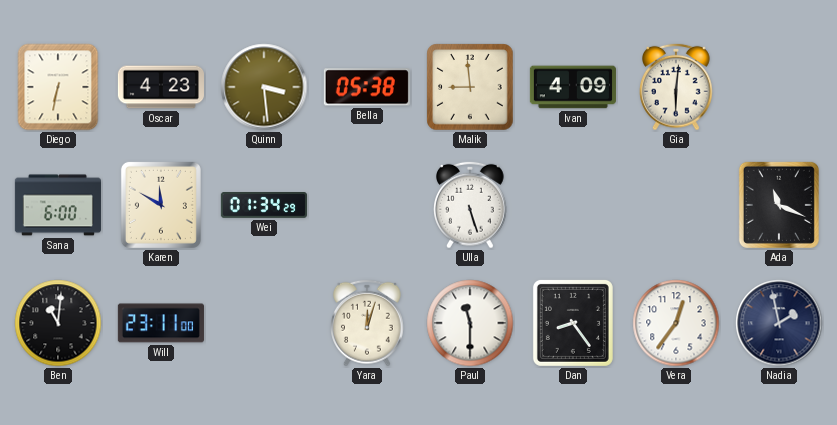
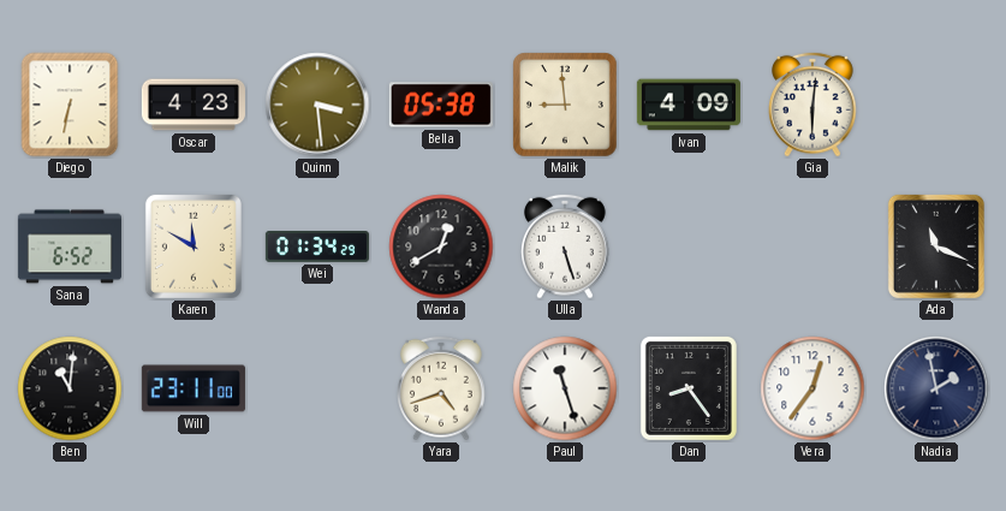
Sana: 6:00 -> 6:52
Wanda: none -> 12:40
Yara: 12:03 -> 4:42
Paul: 11:30 -> 11:27
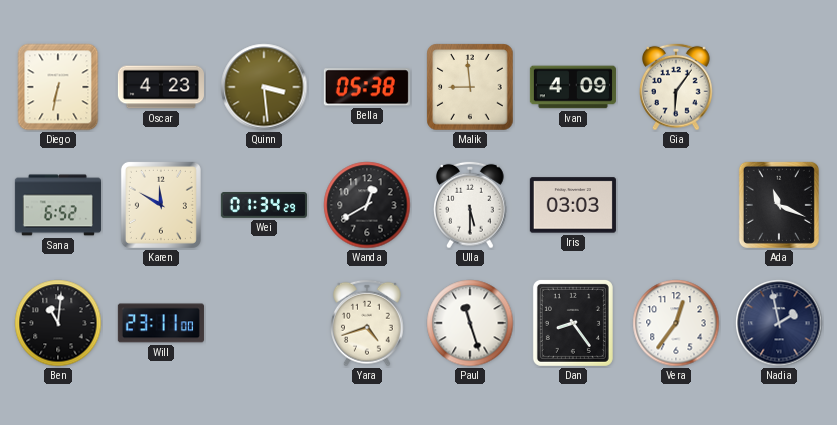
Gia: 6:01 -> 6:06
Ulla: 5:27 -> 5:30
Iris: none -> 03:03
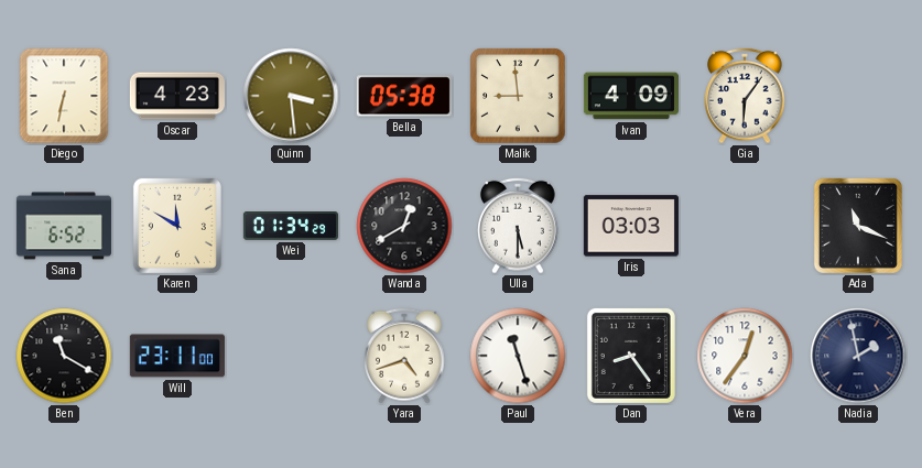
Ben: 11:01 -> 11:20
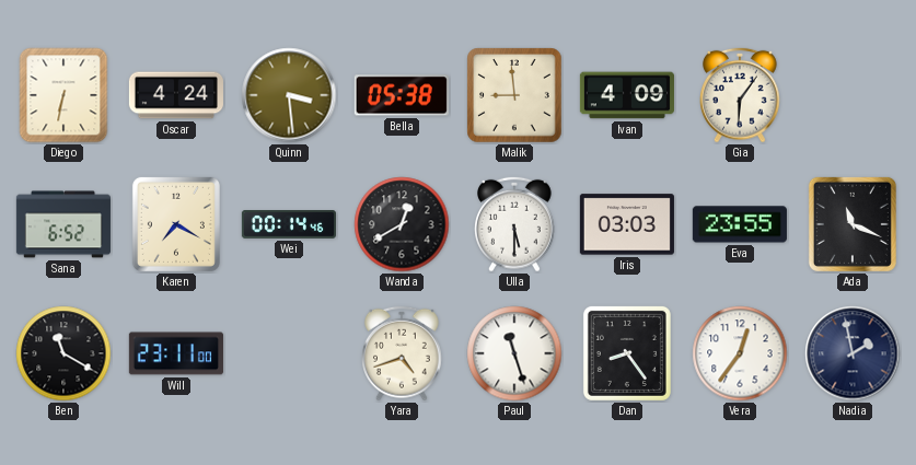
Oscar: 4:23 -> 4:24
Karen: 11:50 -> 7:20
Wei: 01:34 -> 00:14
Eva: none -> 23:55
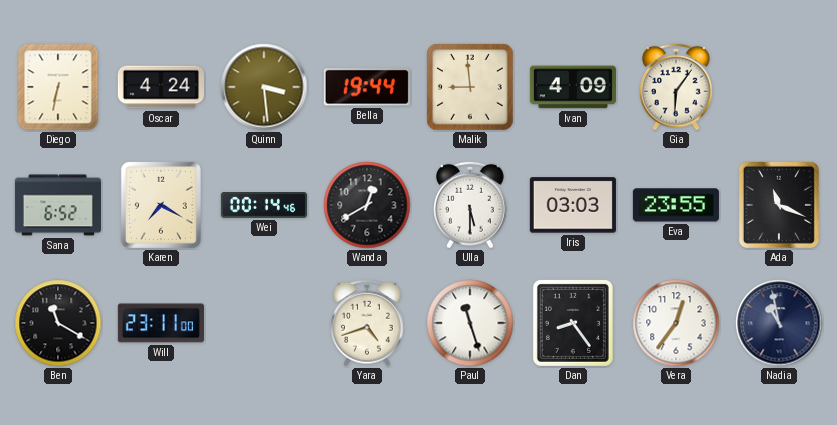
Bella: 05:38 -> 19:44
Nadia: 1:58 -> 10:58
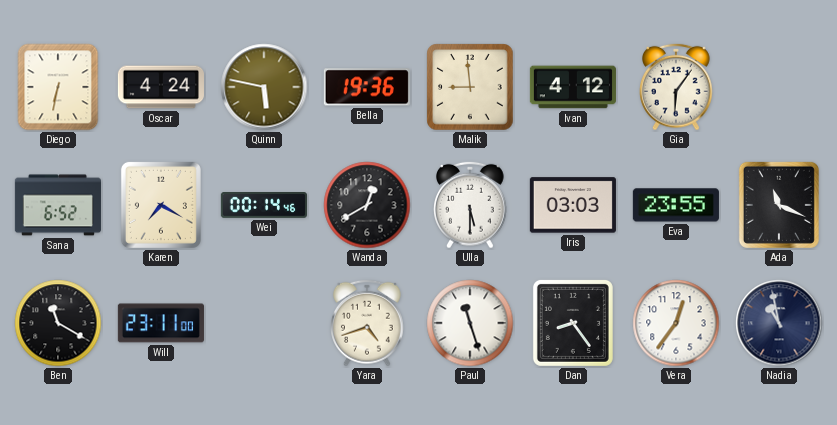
Quinn: 3:29 -> 5:47
Bella: 19:44 -> 19:36
Ivan: 4:09 -> 4:12
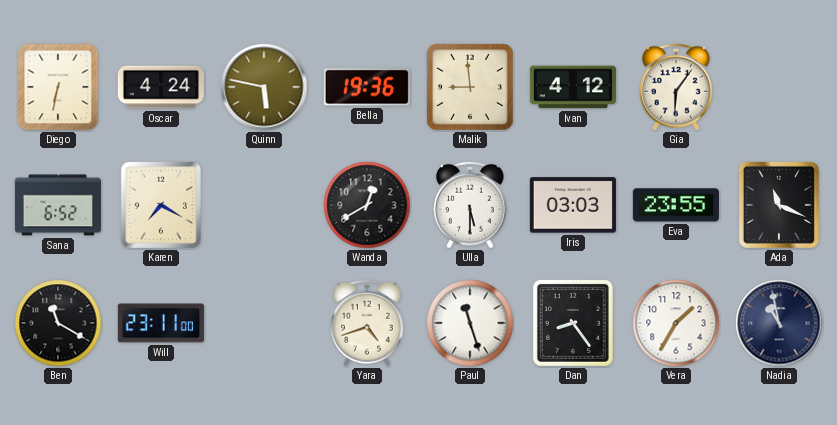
Wei: 00:14 -> none
Vera: 12:36 -> 1:35
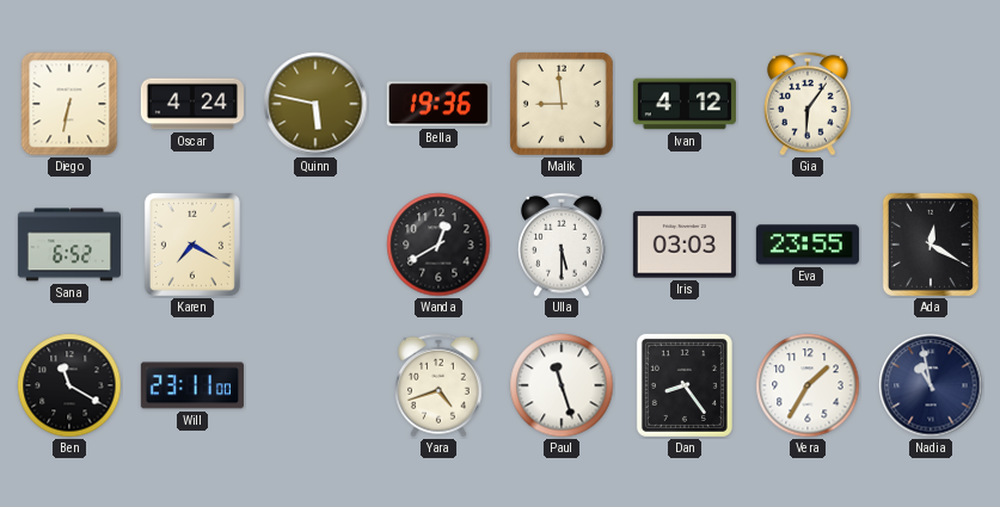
Ada: 11:19 -> 12:20
